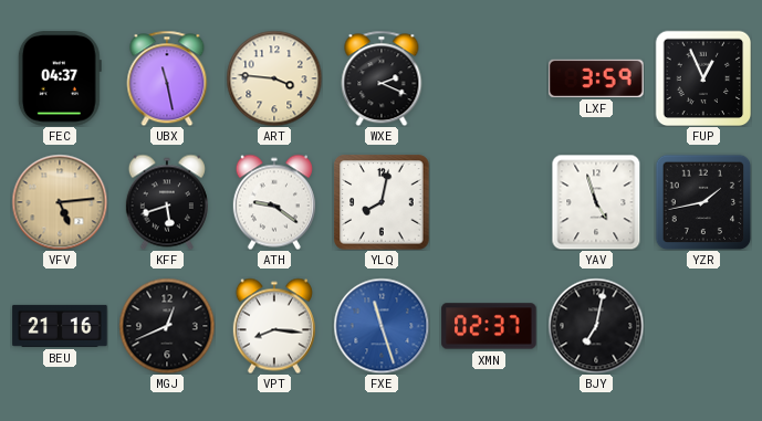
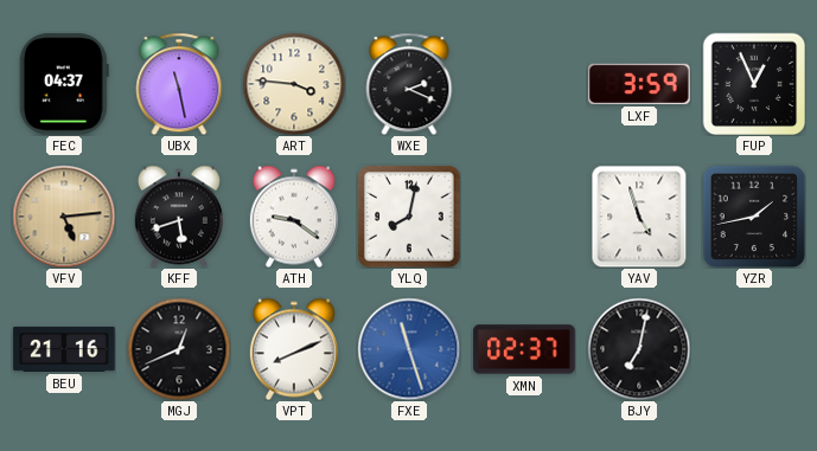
VPT: 8:16 -> 8:11
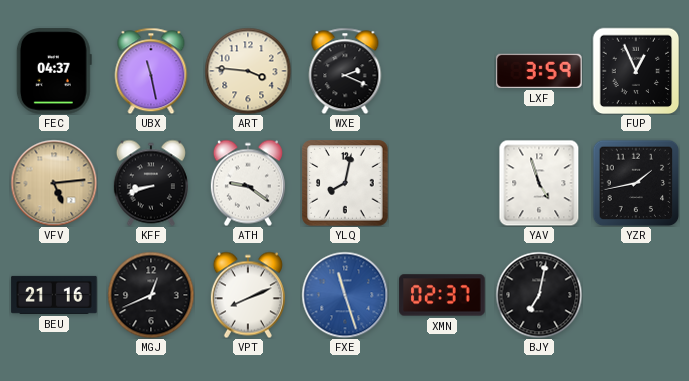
KFF: 5:42 -> 8:42
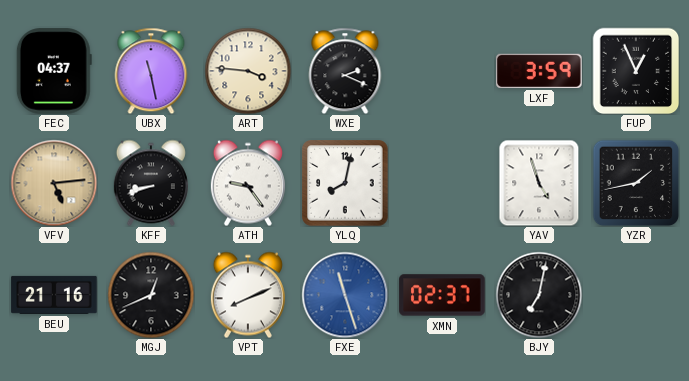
ATH: 9:21 -> 9:24
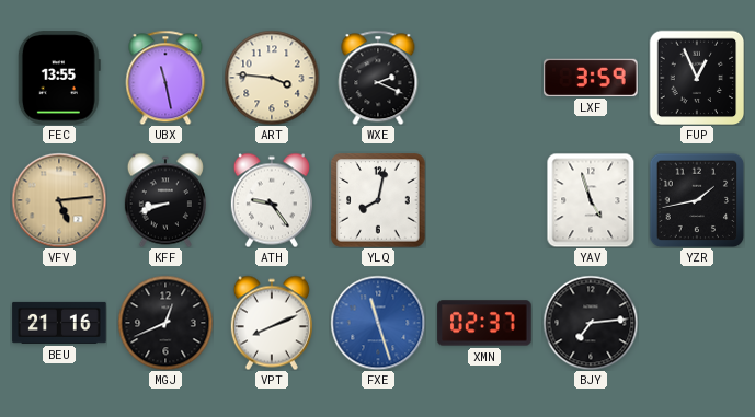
FEC: 04:37 -> 13:55
BJY: 7:02 -> 7:14
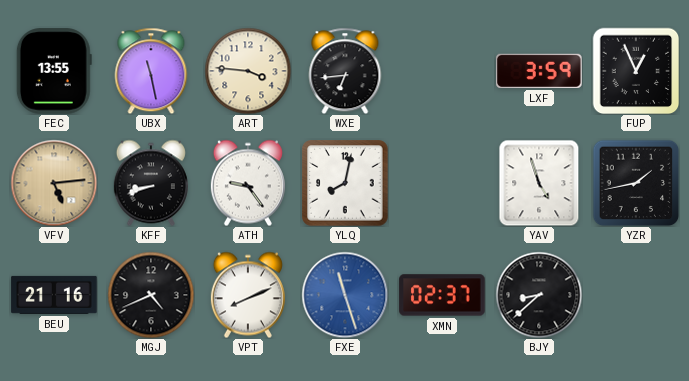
WXE: 2:19 -> 6:44
MGJ: 12:41 -> 4:41
BJY: 7:14 -> 8:38
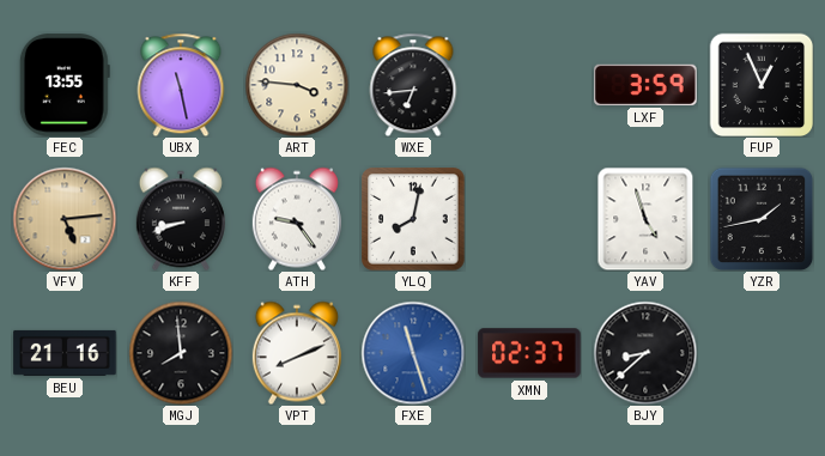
MGJ: 4:41 -> 7:59
